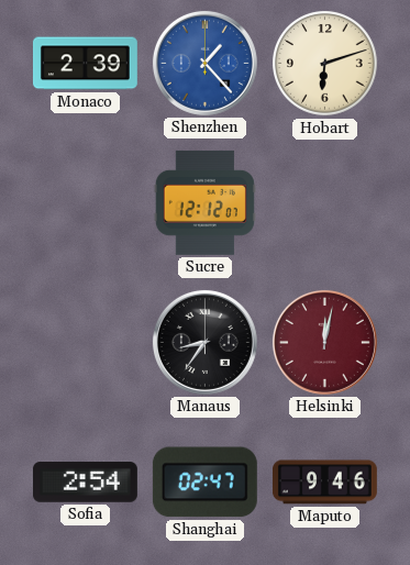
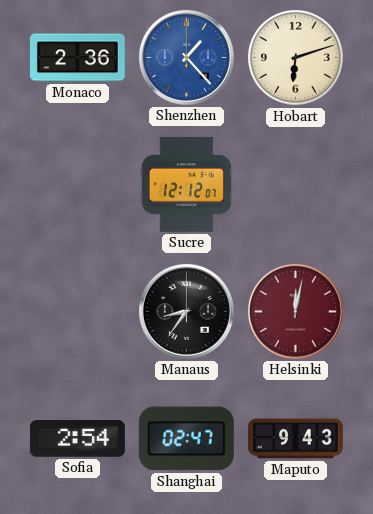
Monaco: 2:39 -> 2:36
Maputo: 9:46 -> 9:43
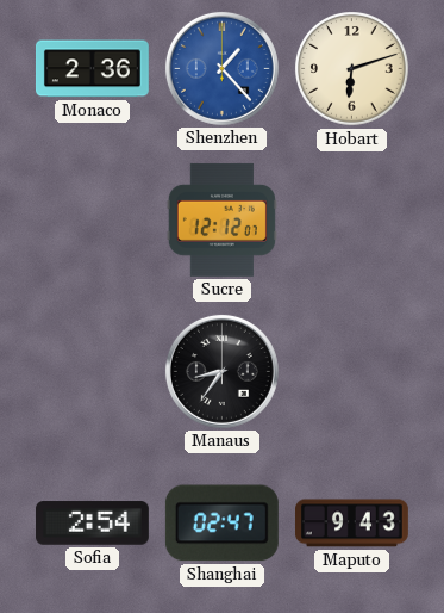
Helsinki: 12:02 -> none
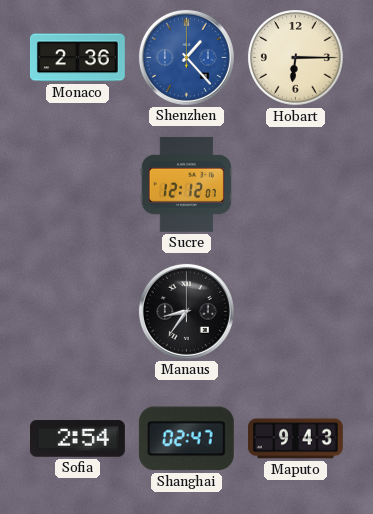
Hobart: 6:12 -> 6:15
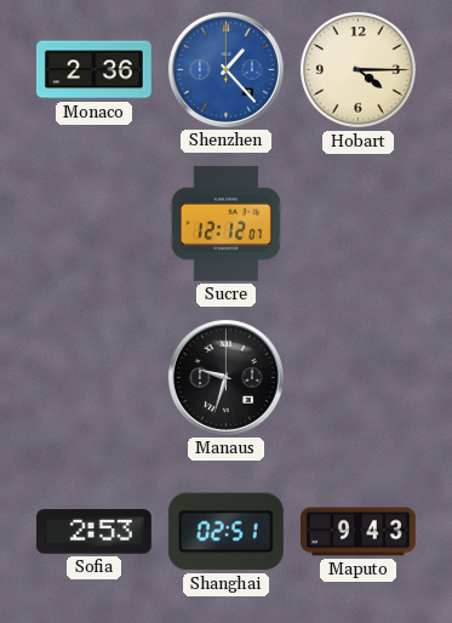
Hobart: 6:15 -> 4:15
Manaus: 8:36 -> 9:33
Sofia: 2:54 -> 2:53
Shanghai: 02:47 -> 02:51
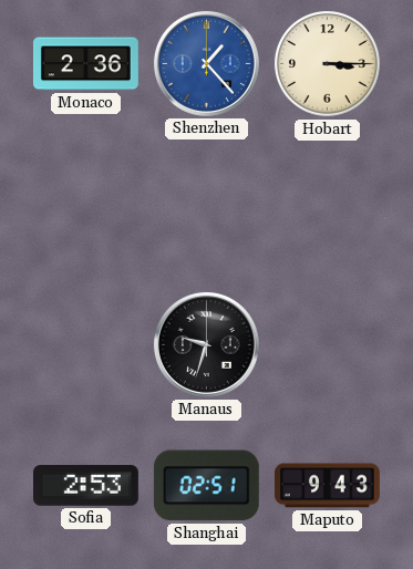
Hobart: 4:15 -> 3:15
Sucre: 12:12 -> none
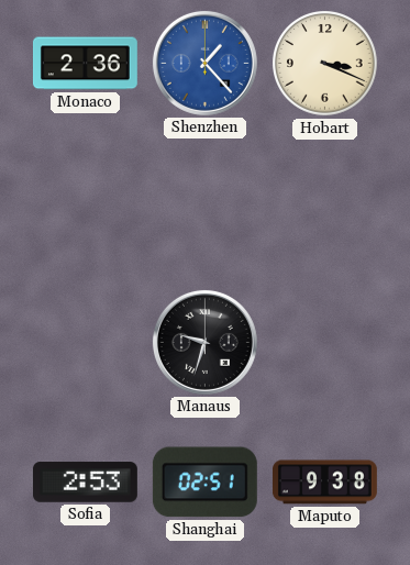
Hobart: 3:15 -> 3:19
Maputo: 9:43 -> 9:38
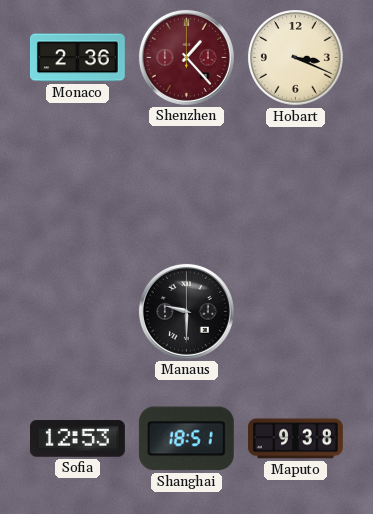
Shenzhen dial: blue -> burgundy
Manaus: 9:33 -> 9:30
Sofia: 2:53 -> 12:53
Shanghai: 02:51 -> 18:51
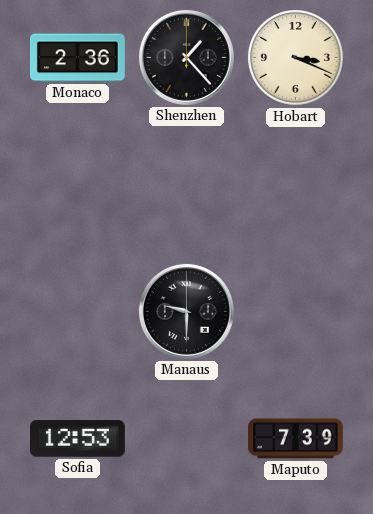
Shenzhen dial: burgundy -> black
Shanghai: 18:51 -> none
Maputo: 9:38 -> 7:39
